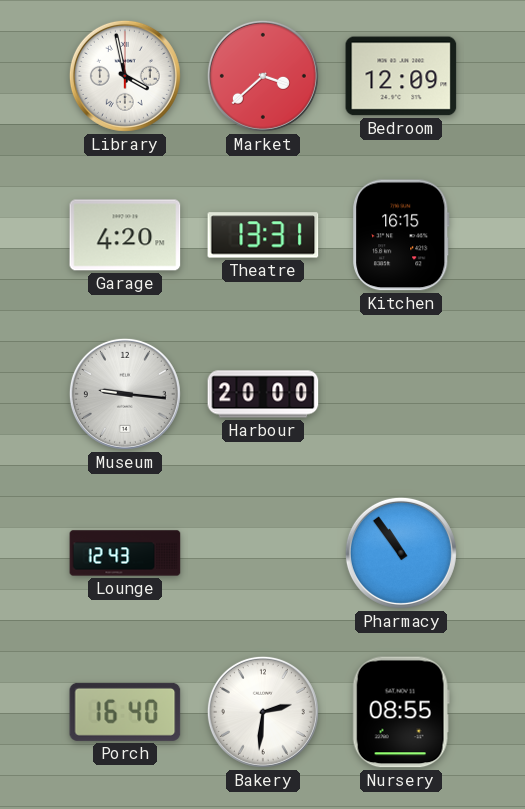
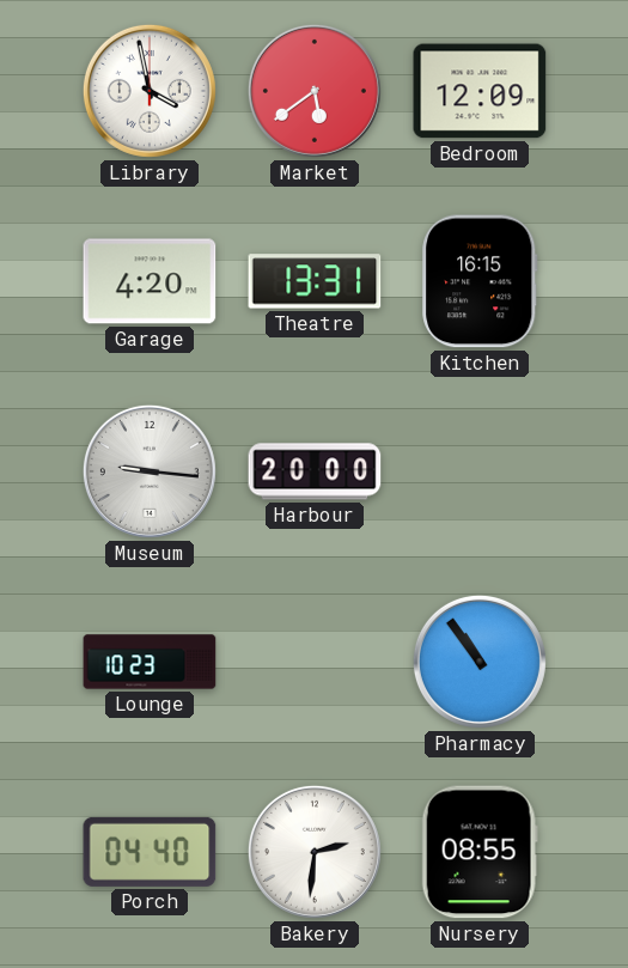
Market: 3:38 -> 5:39
Lounge: 12:43 -> 10:23
Porch: 16:40 -> 04:40
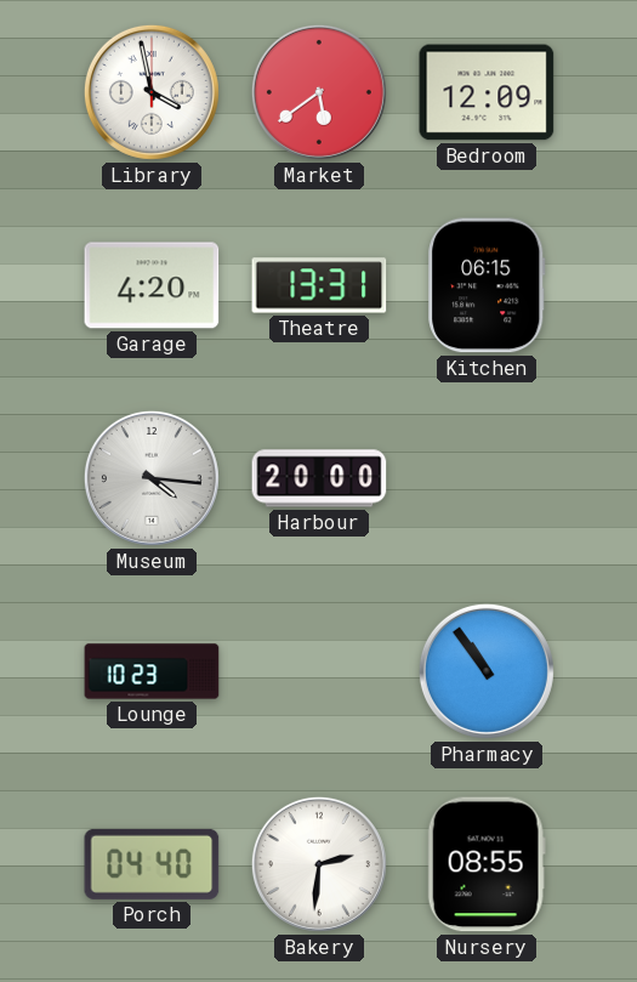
Kitchen: 16:15 -> 06:15
Museum: 9:16 -> 4:16
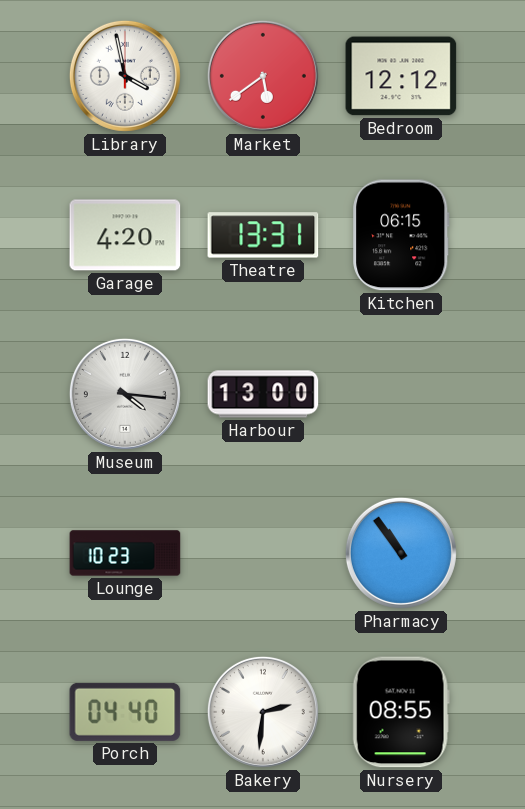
Bedroom: 12:09 -> 12:12
Harbour: 20:00 -> 13:00
